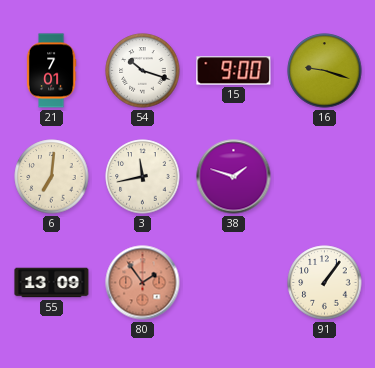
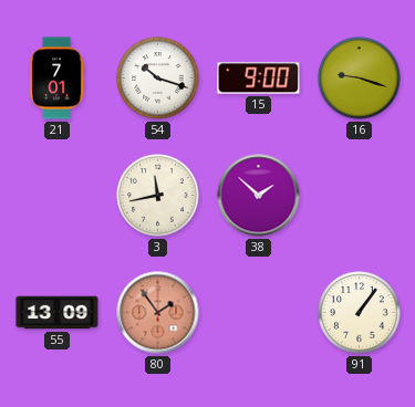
6: 7:01 -> none
38: 1:48 -> 1:52
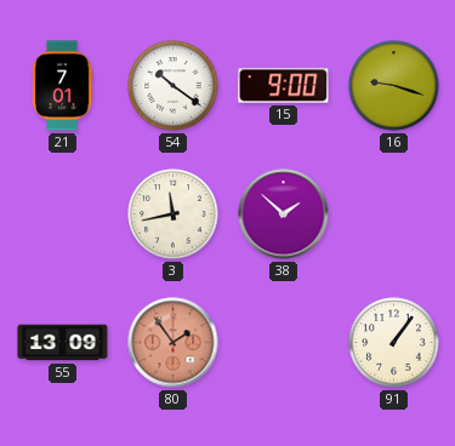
54: 10:18 -> 10:21
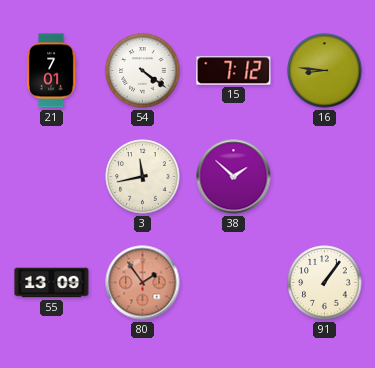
54: 10:21 -> 4:21
15: 9:00 -> 7:12
16: 9:18 -> 8:46
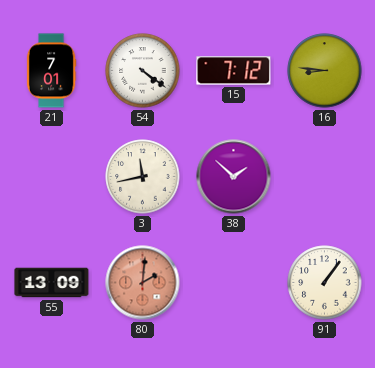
80: 1:54 -> 2:01
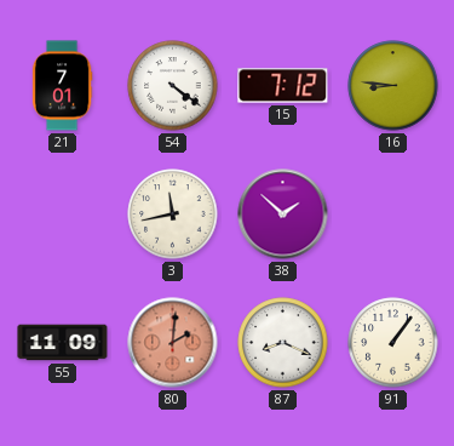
55: 13:09 -> 11:09
87: none -> 8:19
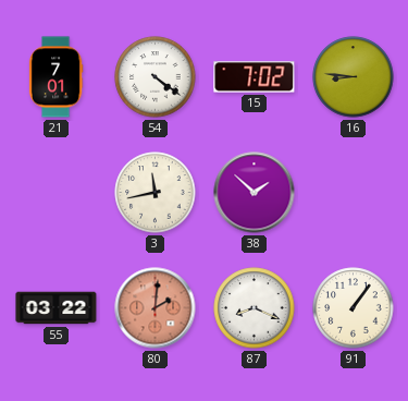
15: 7:12 -> 7:02
55: 11:09 -> 03:22
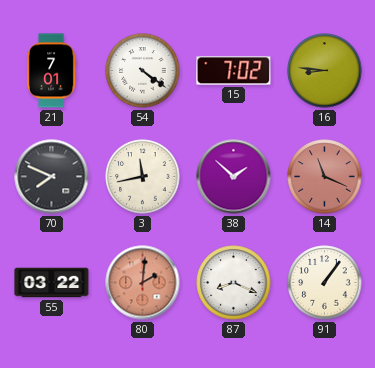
70: none -> 7:49
14: none -> 11:19
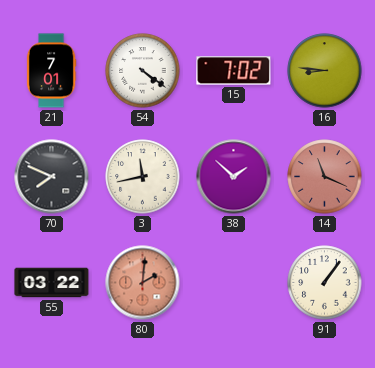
87: 8:19 -> none
